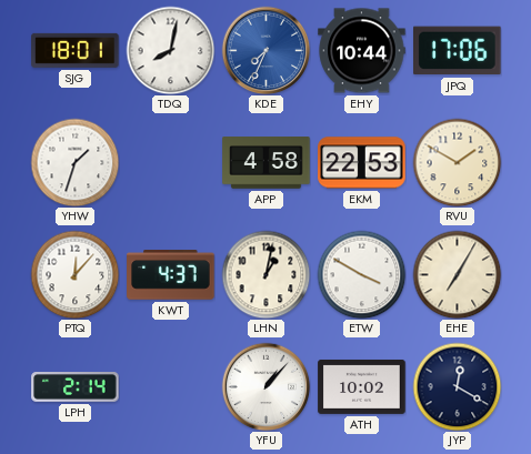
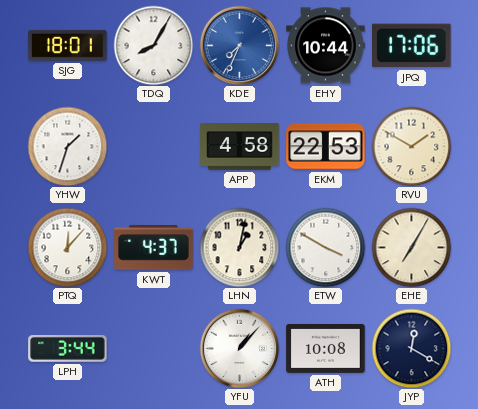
TDQ: 8:02 -> 8:05
LPH: 2:14 -> 3:44
ATH: 10:02 -> 10:08
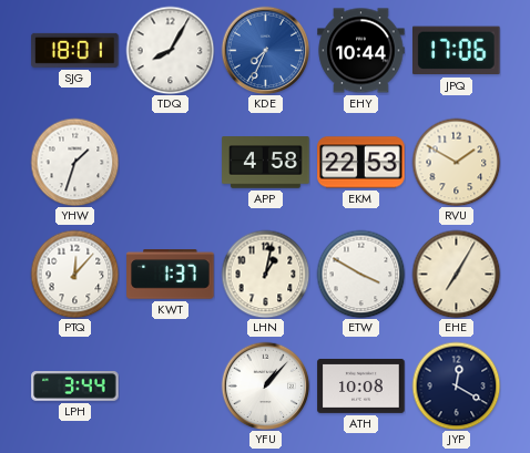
KWT: 4:37 -> 1:37
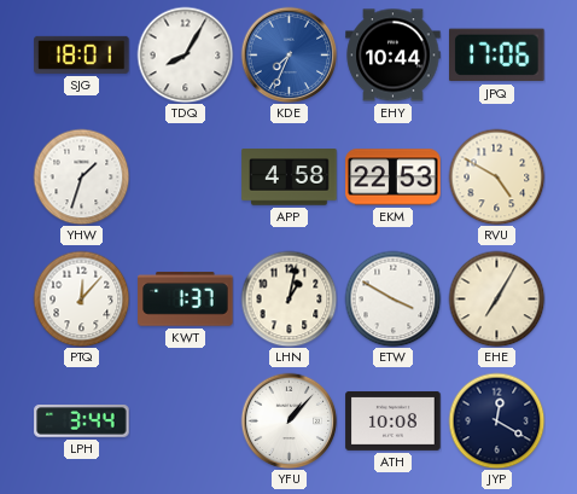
RVU: 1:50 -> 4:50
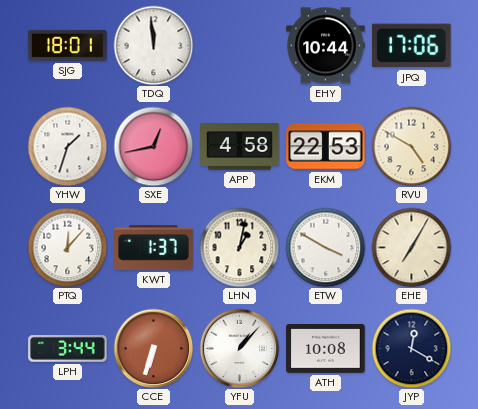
TDQ: 8:05 -> 11:59
KDE: 7:34 -> none
SXE: none -> 12:43
CCE: none -> 6:33
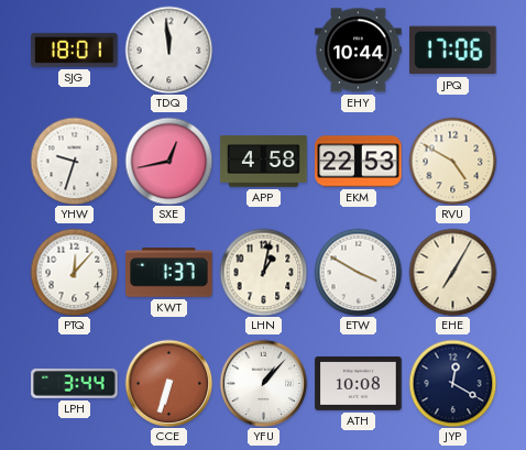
YHW: 1:33 -> 9:33
